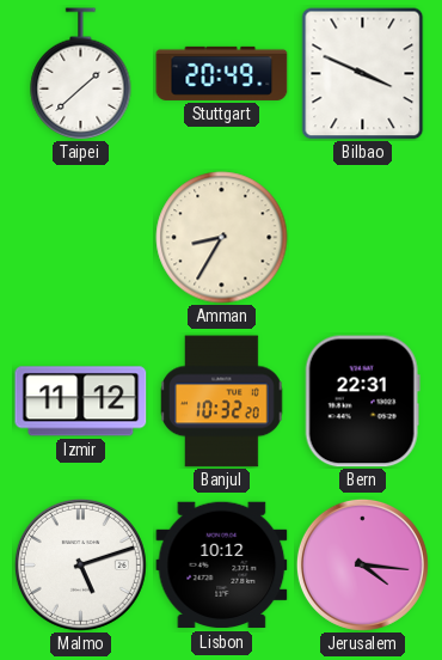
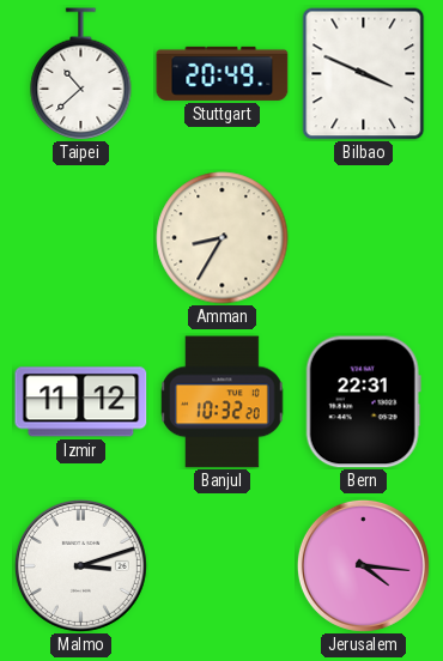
Taipei: 1:38 -> 10:38
Malmo: 5:12 -> 3:12
Lisbon: 10:12 -> none
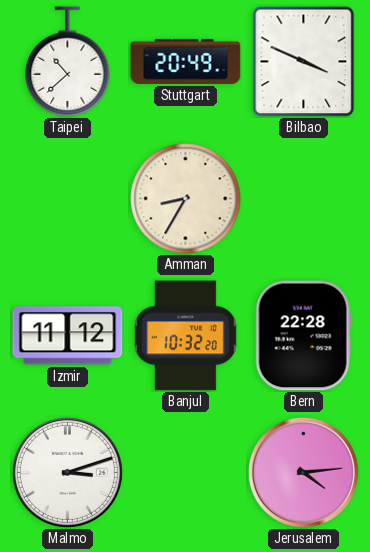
Bern: 22:31 -> 22:28
Jerusalem: 4:16 -> 4:14
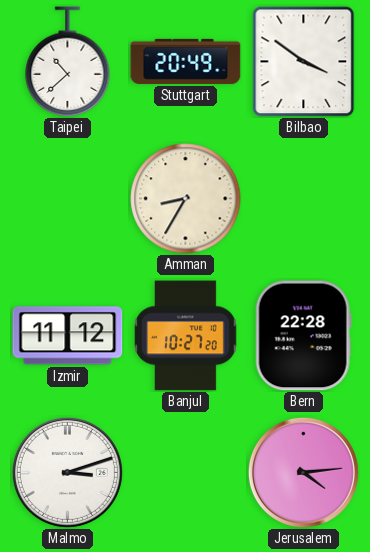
Bilbao: 3:49 -> 3:51
Banjul: 10:32 -> 10:27
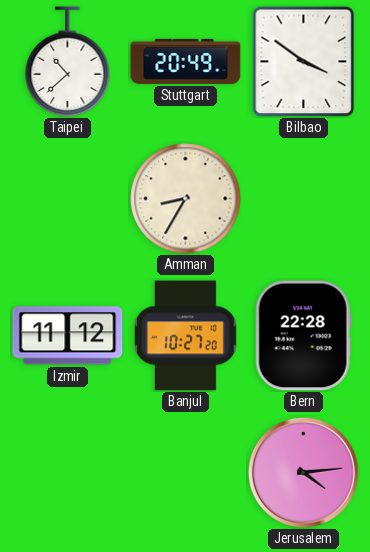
Malmo: 3:12 -> none
